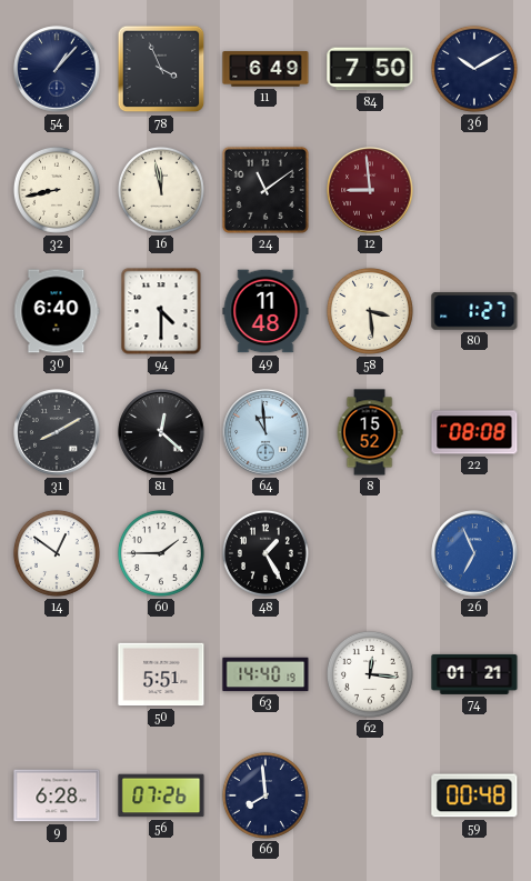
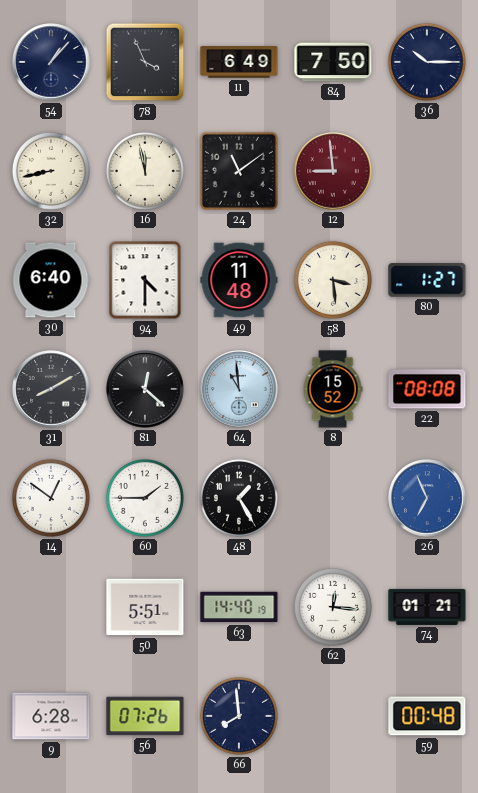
36: 10:10 -> 10:15
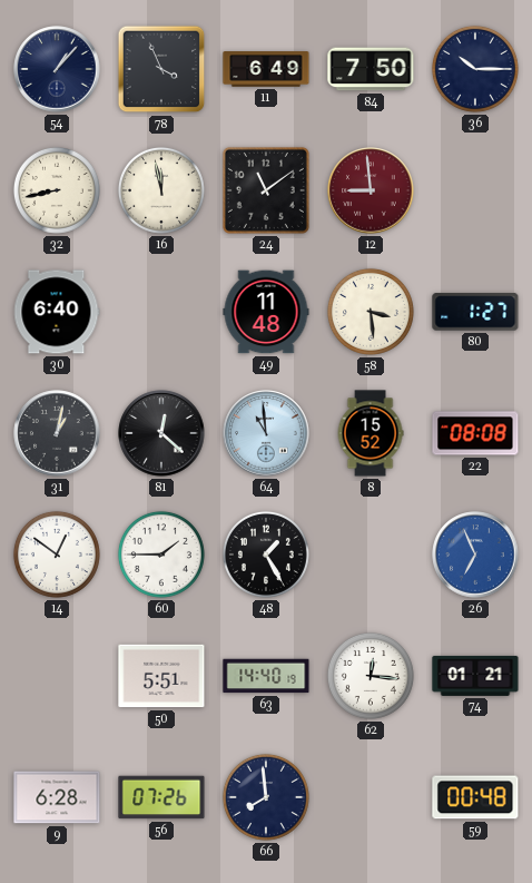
94: 4:30 -> none
31: 8:10 -> 1:02
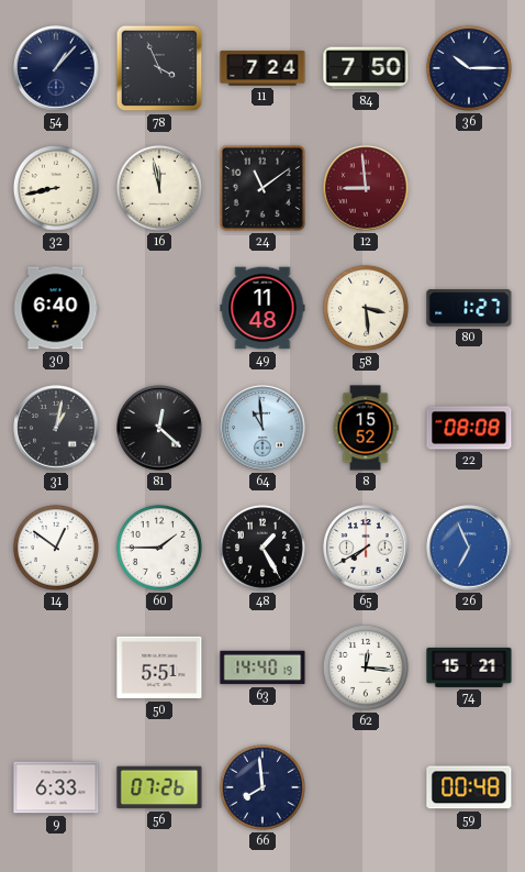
11: 6:49 -> 7:24
65: none -> 7:40
74: 01:21 -> 15:21
9: 6:28 -> 6:33
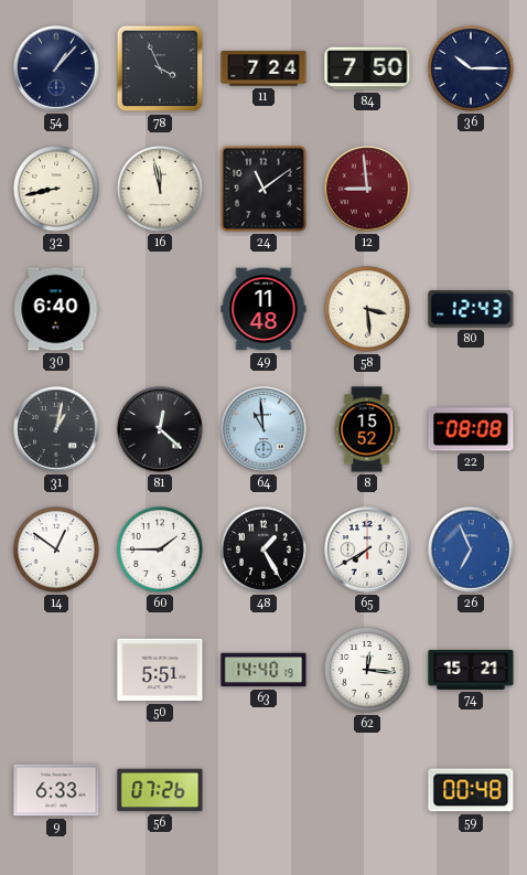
80: 1:27 -> 12:43
66: 7:59 -> none
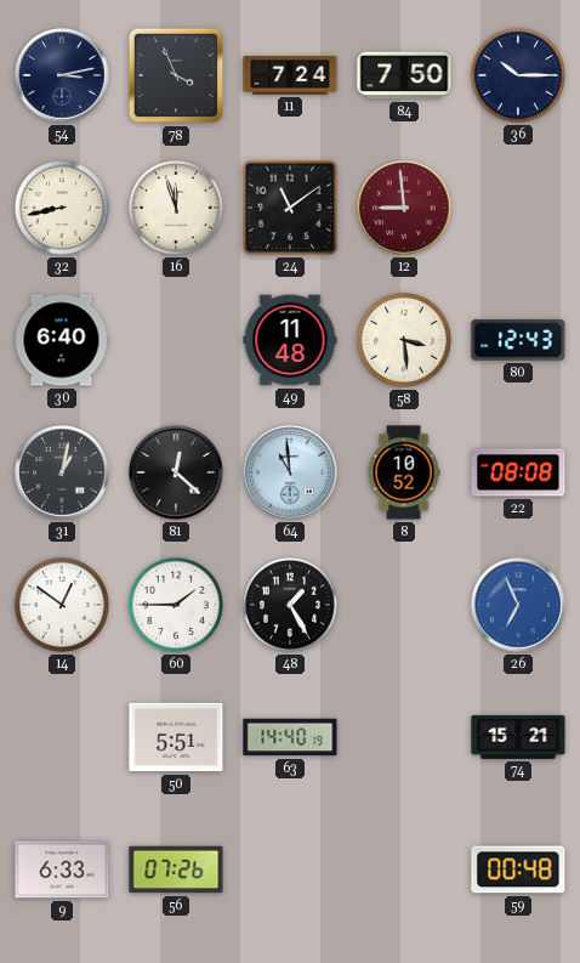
54: 1:07 -> 3:13
16: 11:58 -> 11:57
8: 15:52 -> 10:52
65: 7:40 -> none
62: 12:16 -> none
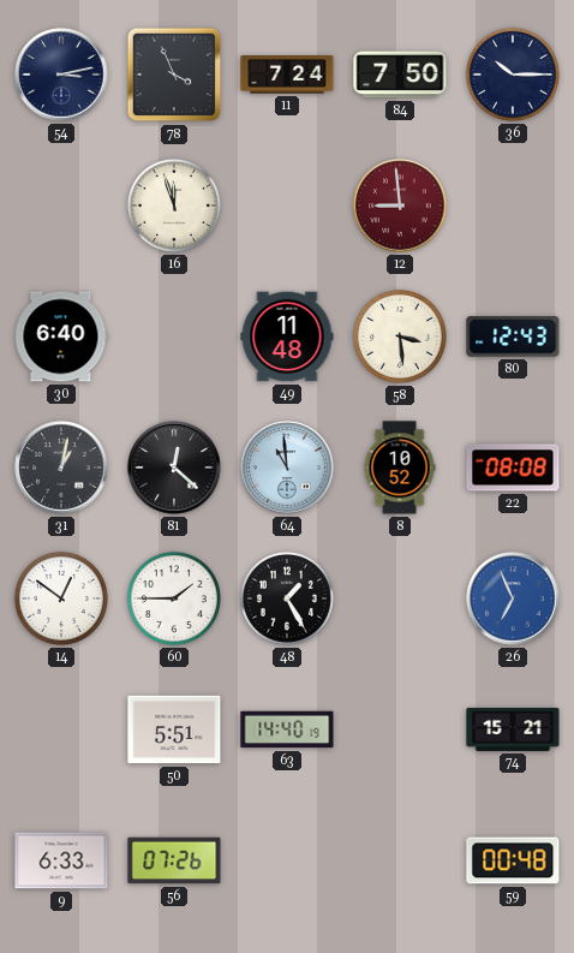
32: 8:43 -> none
24: 11:09 -> none
